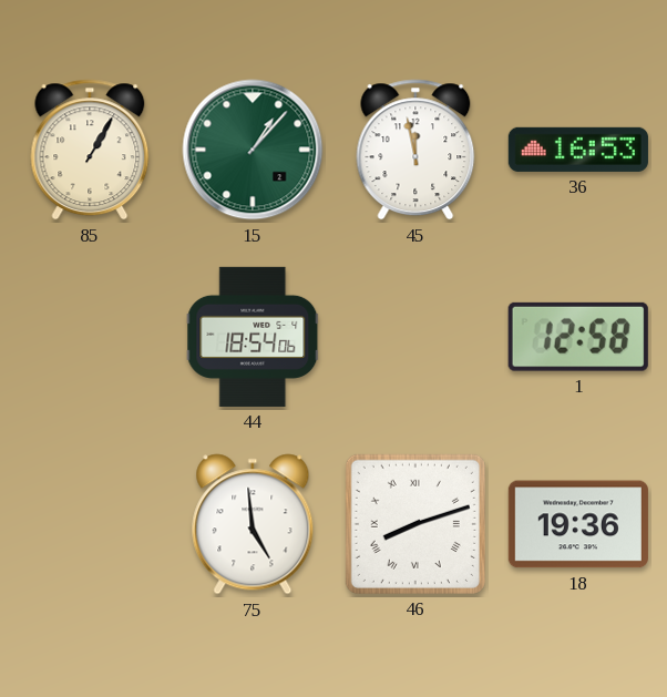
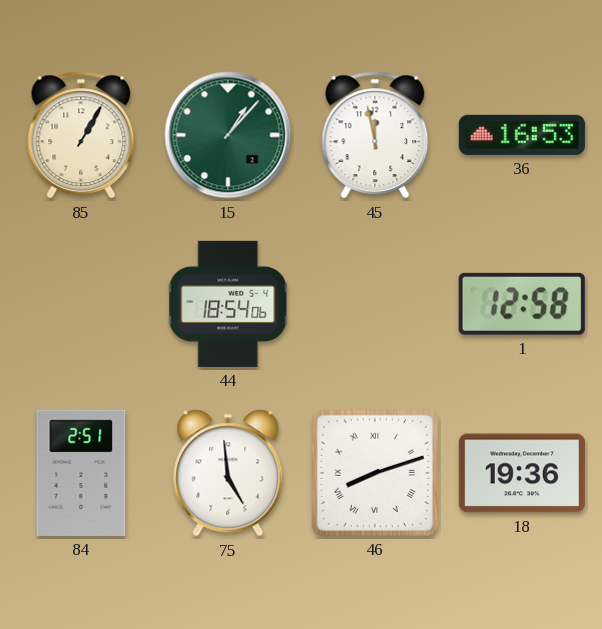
84: none -> 2:51
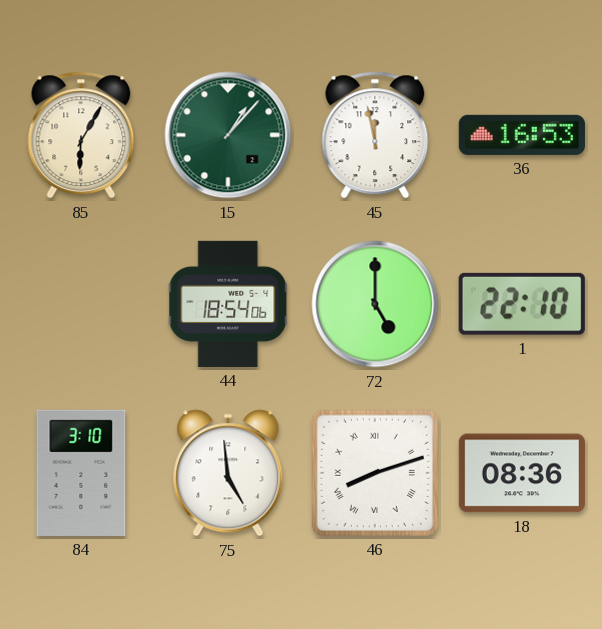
85: 1:05 -> 6:05
72: none -> 5:00
1: 12:58 -> 22:10
84: 2:51 -> 3:10
18: 19:36 -> 08:36
